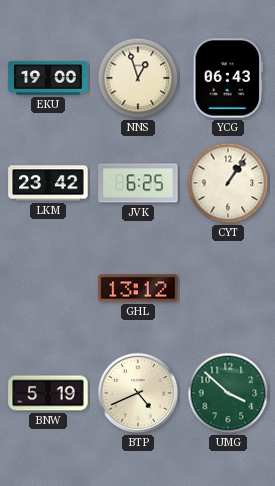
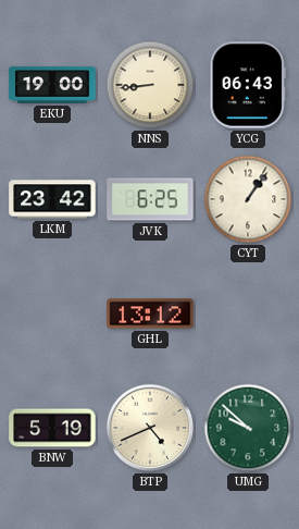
NNS: 12:57 -> 8:44
UMG: 3:52 -> 9:52
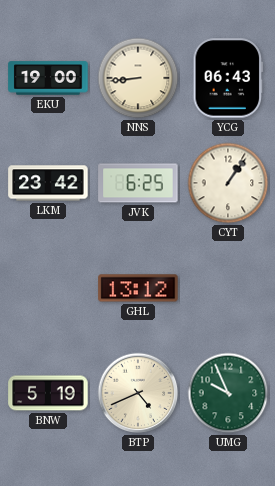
UMG: 9:52 -> 9:56
